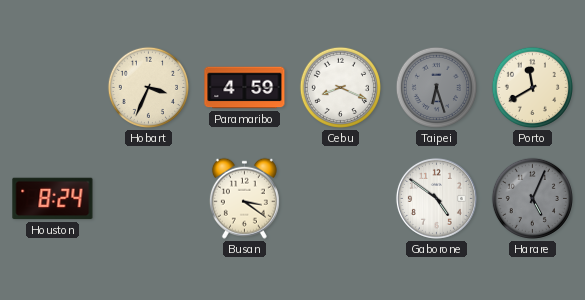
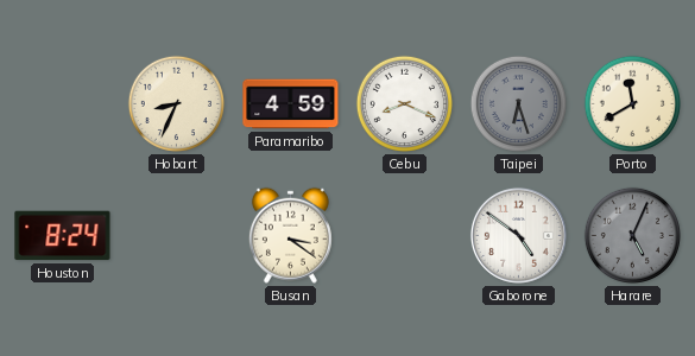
Hobart: 3:34 -> 8:34
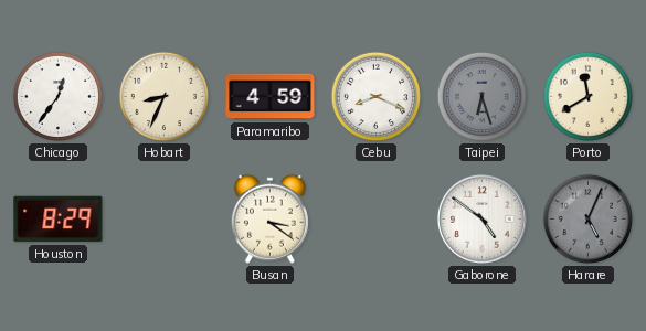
Chicago: none -> 12:36
Houston: 8:24 -> 8:29
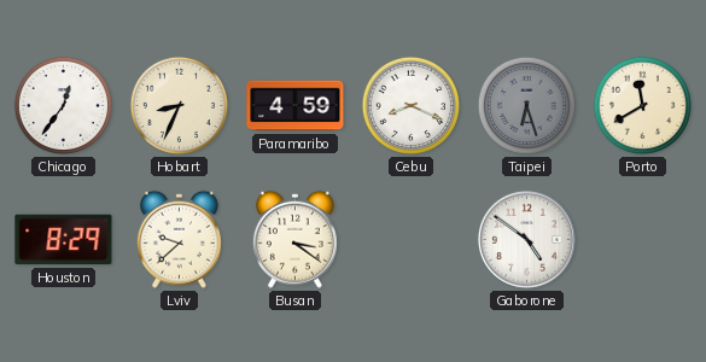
Lviv: none -> 9:38
Harare: 5:04 -> none
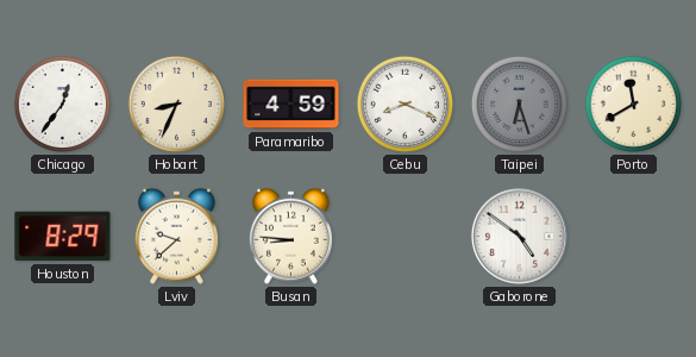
Busan: 3:21 -> 8:46
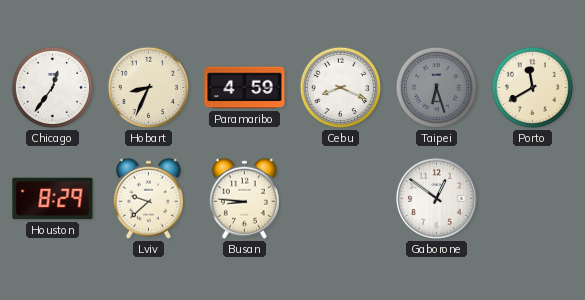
Gaborone: 4:51 -> 12:51
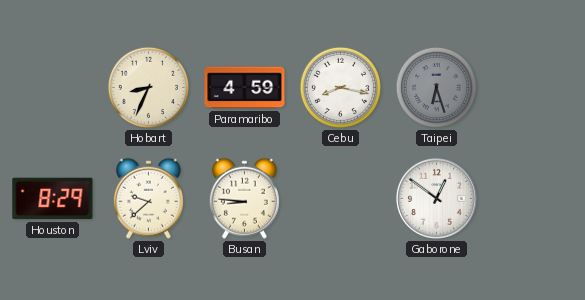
Chicago: 12:36 -> none
Cebu: 8:19 -> 8:17
Porto: 11:40 -> none
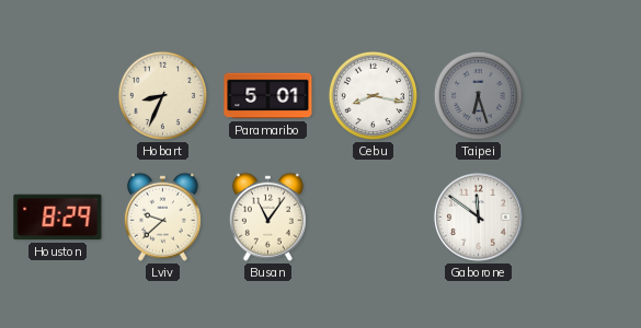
Paramaribo: 4:59 -> 5:01
Busan: 8:46 -> 11:06
Gaborone: 12:51 -> 11:51
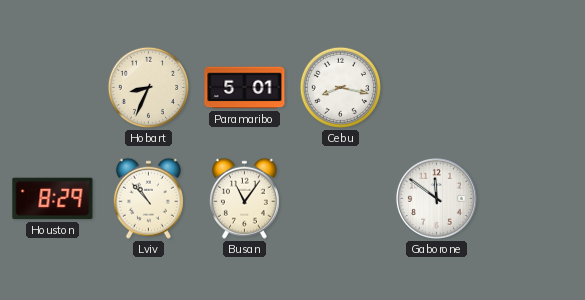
Taipei: 6:27 -> none
Lviv: 9:38 -> 10:53
